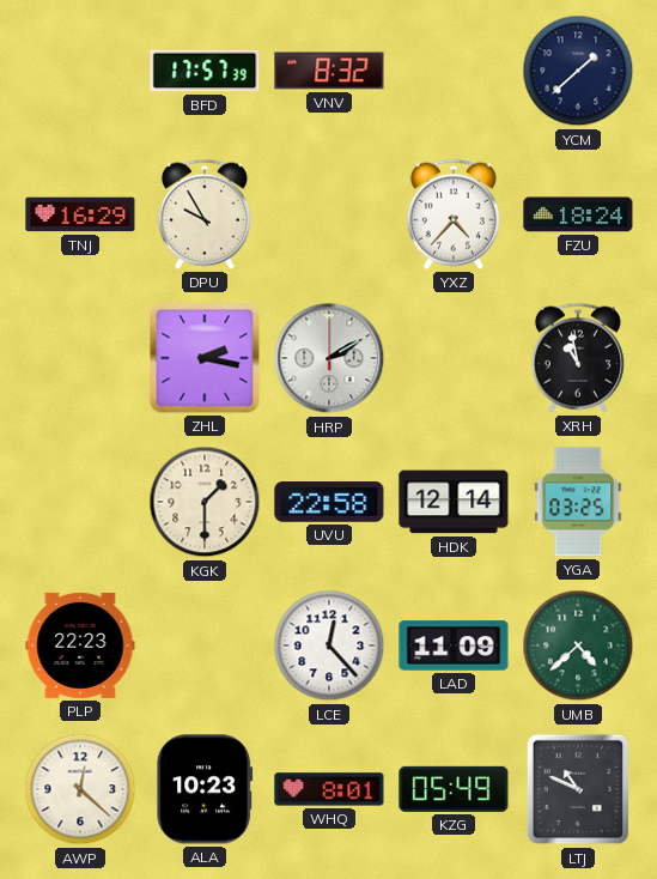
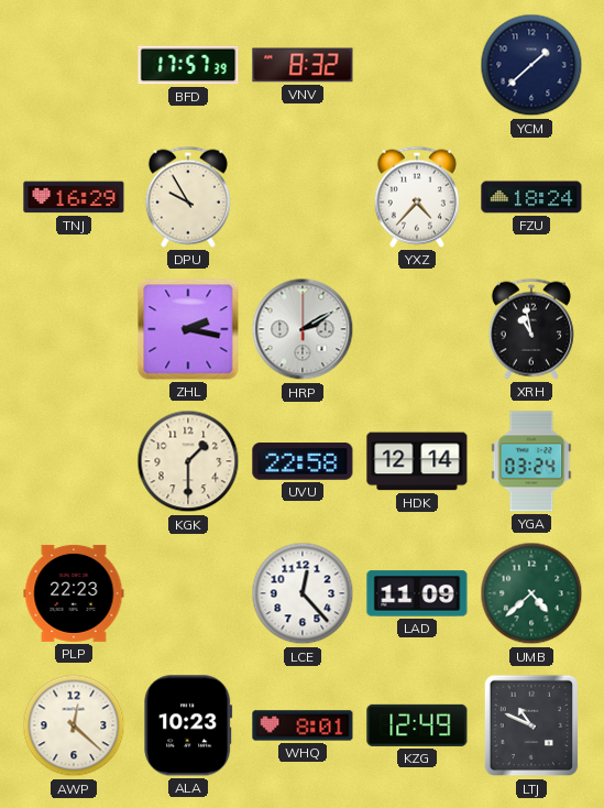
YGA: 03:25 -> 03:24
KZG: 05:49 -> 12:49
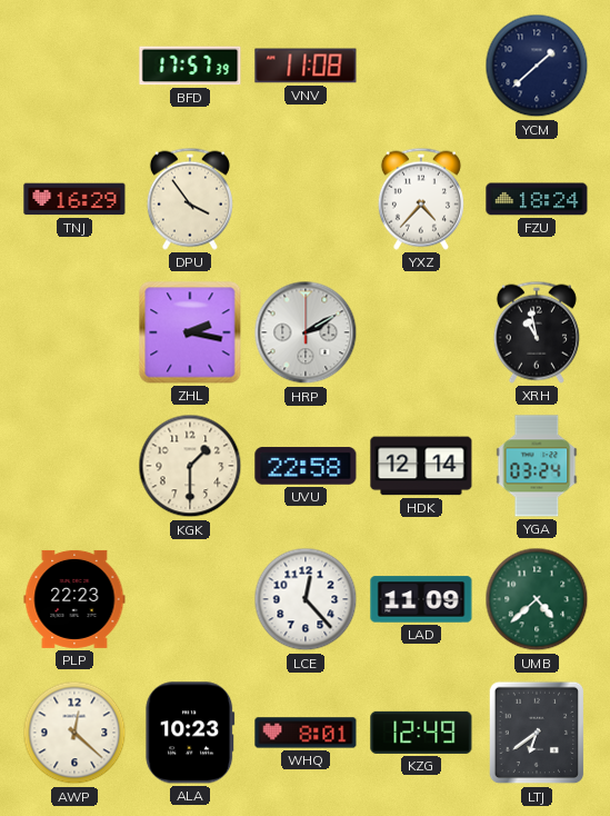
VNV: 8:32 -> 11:08
DPU: 9:55 -> 3:54
LTJ: 10:49 -> 6:39
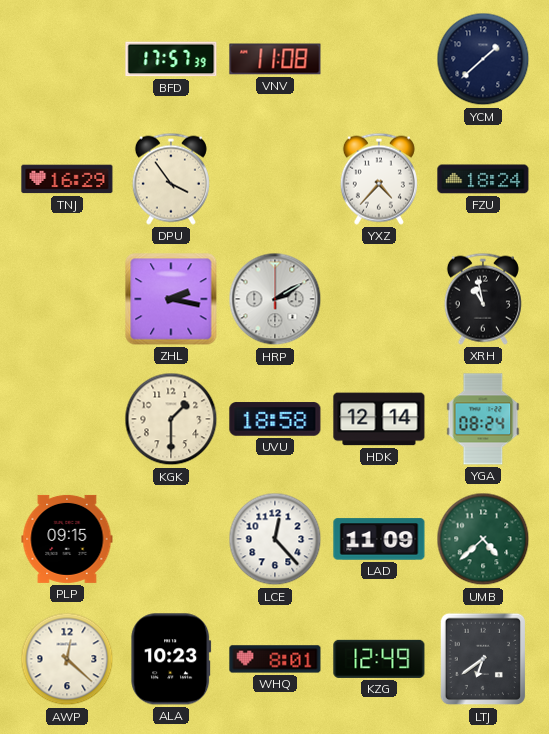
UVU: 22:58 -> 18:58
YGA: 03:24 -> 08:24
PLP: 22:23 -> 09:15
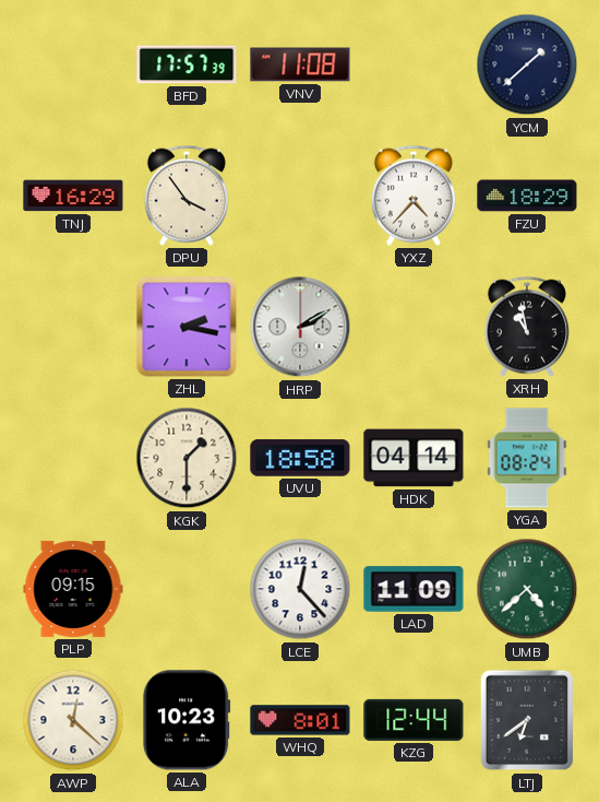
FZU: 18:24 -> 18:29
HDK: 12:14 -> 04:14
KZG: 12:49 -> 12:44
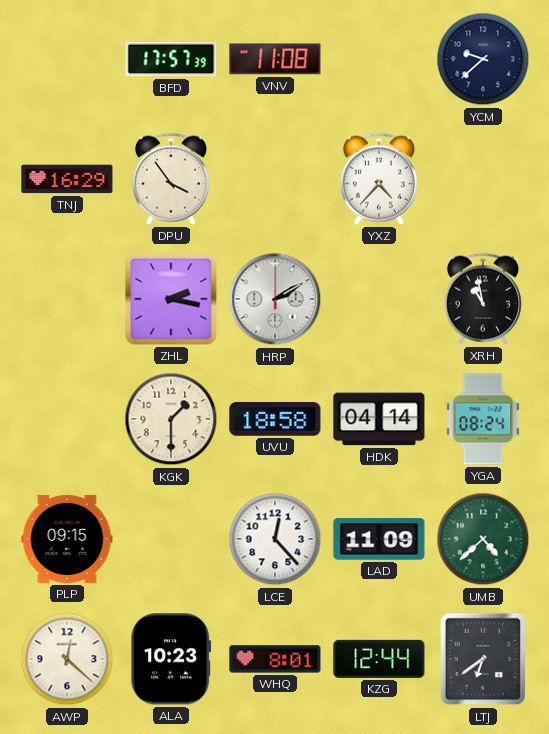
YCM: 1:38 -> 9:38
FZU: 18:29 -> none
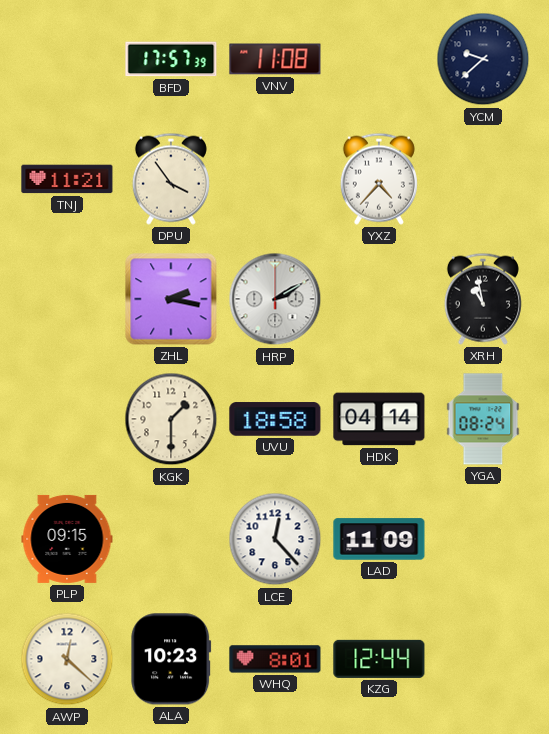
TNJ: 16:29 -> 11:21
UMB: 4:38 -> none
LTJ: 6:39 -> none
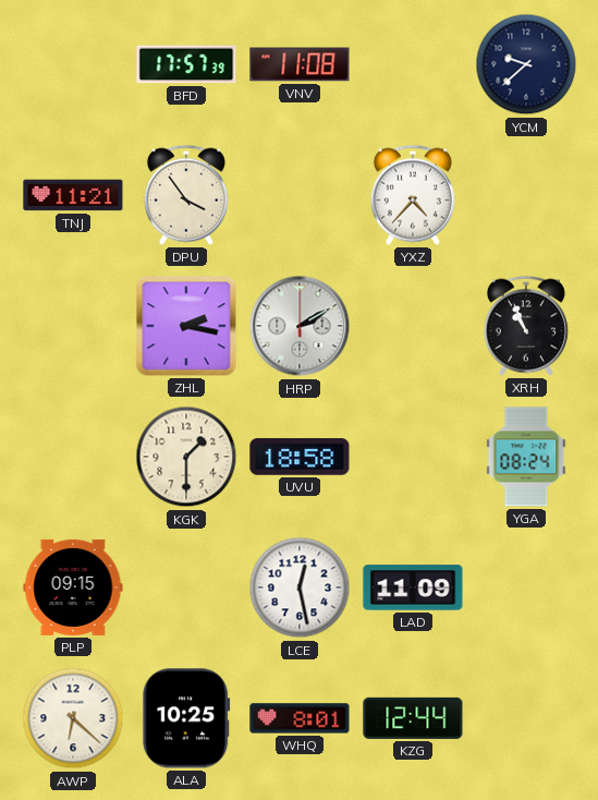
XRH: 10:58 -> 10:56
HDK: 04:14 -> none
LCE: 12:23 -> 12:28
AWP: 12:22 -> 6:22
ALA: 10:23 -> 10:25
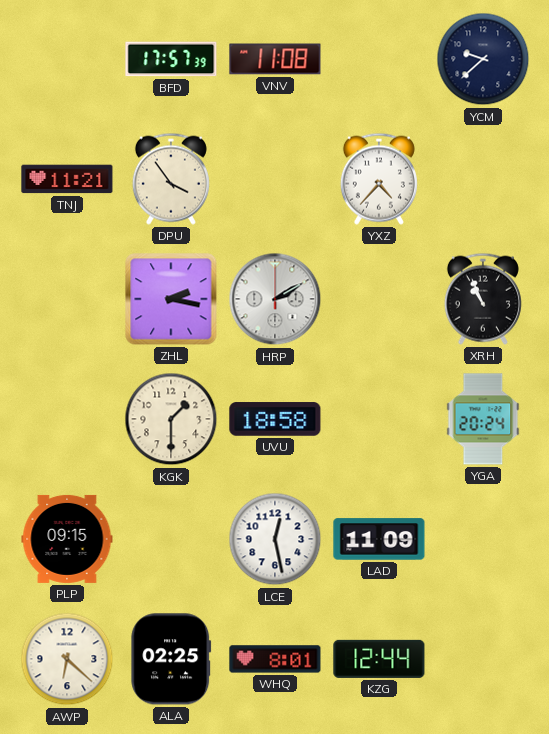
YGA: 08:24 -> 20:24
ALA: 10:25 -> 02:25
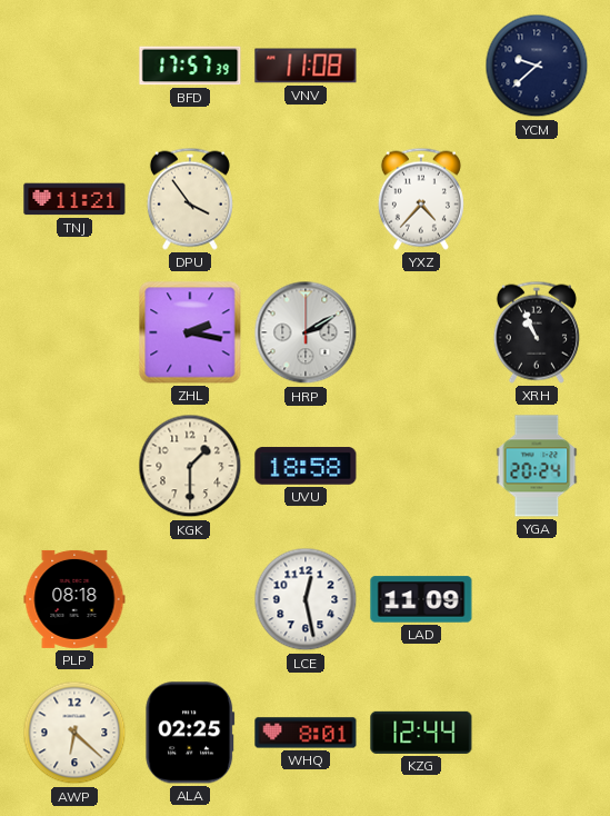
PLP: 09:15 -> 08:18
